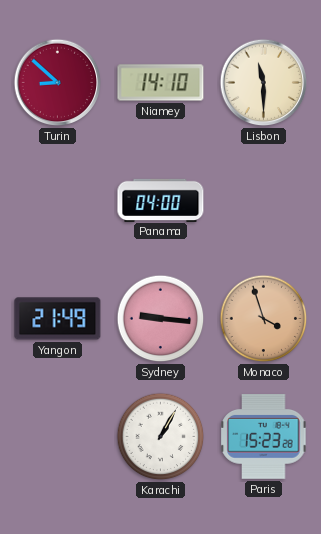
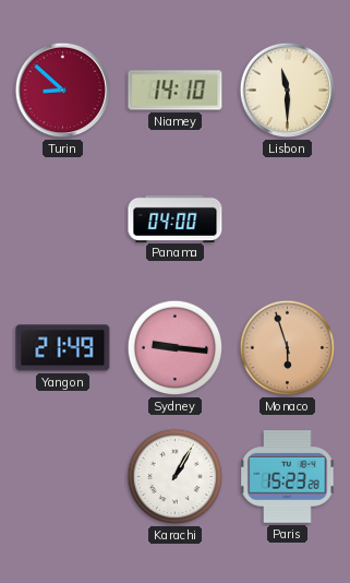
Monaco: 3:57 -> 5:57
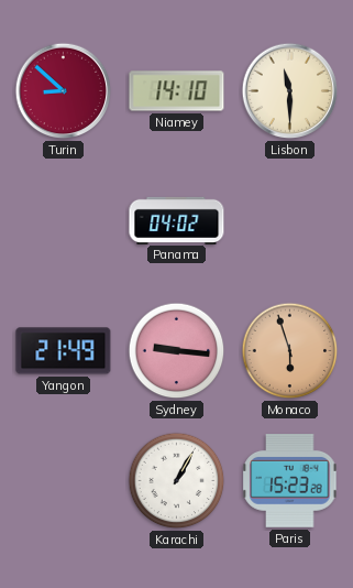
Panama: 04:00 -> 04:02
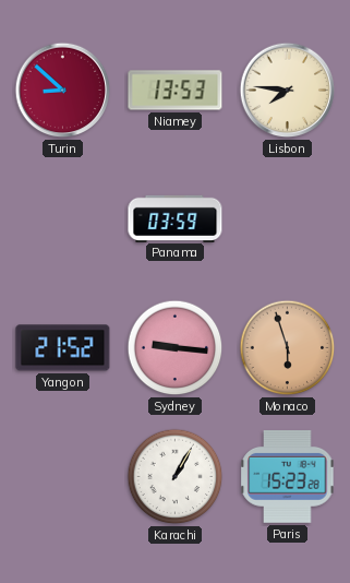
Niamey: 14:10 -> 13:53
Lisbon: 11:30 -> 7:46
Panama: 04:02 -> 03:59
Yangon: 21:49 -> 21:52
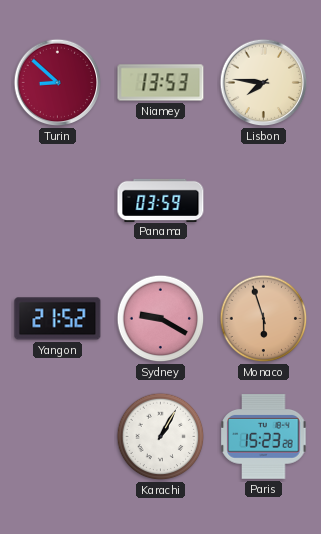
Sydney: 9:16 -> 9:20
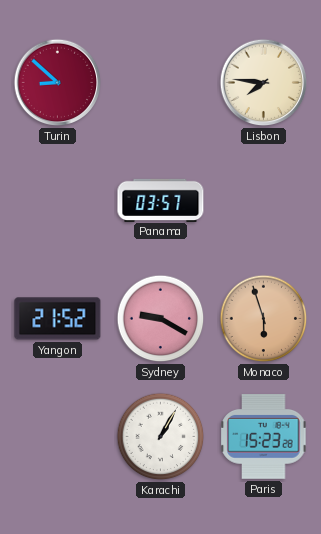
Niamey: 13:53 -> none
Panama: 03:59 -> 03:57
